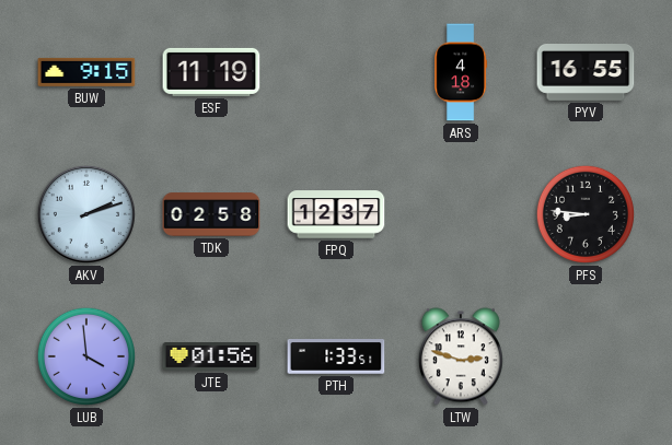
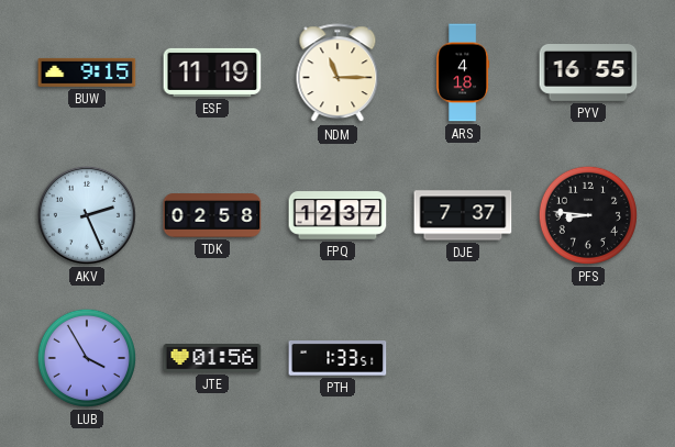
NDM: none -> 11:15
AKV: 2:12 -> 2:26
DJE: none -> 7:37
LUB: 3:59 -> 3:55
LTW: 2:48 -> none
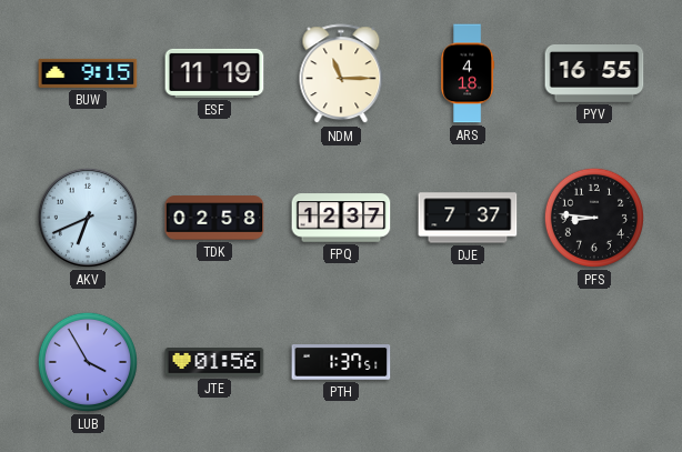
AKV: 2:26 -> 6:41
PTH: 1:33 -> 1:37
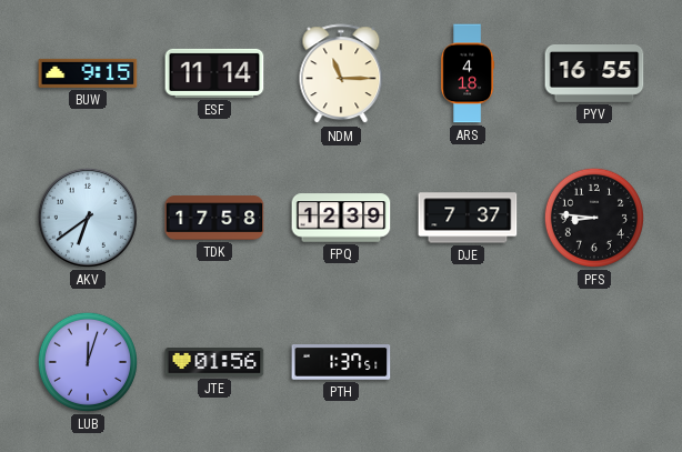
ESF: 11:19 -> 11:14
AKV: 6:41 -> 6:39
TDK: 02:58 -> 17:58
FPQ: 12:37 -> 12:39
LUB: 3:55 -> 12:03
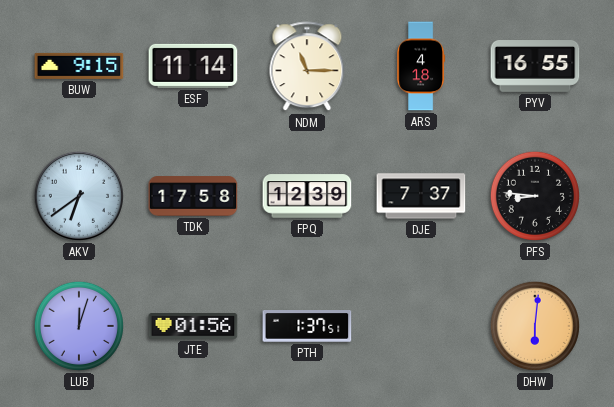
DHW: none -> 6:01
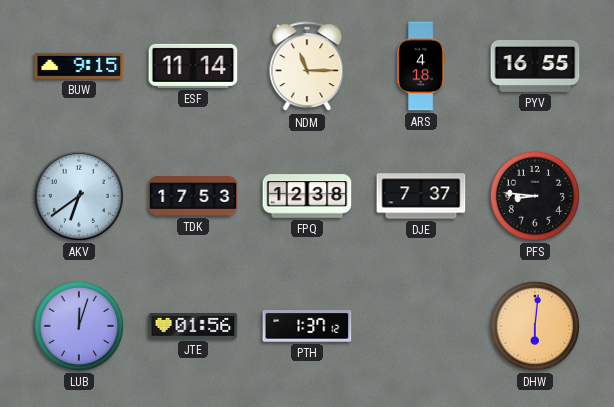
TDK: 17:58 -> 17:53
FPQ: 12:39 -> 12:38
PTH: 1:37:51 -> 1:37:12
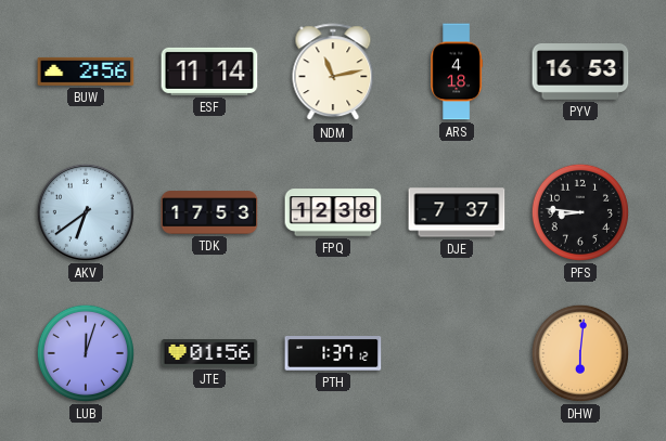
BUW: 9:15 -> 2:56
NDM: 11:15 -> 11:13
PYV: 16:55 -> 16:53
